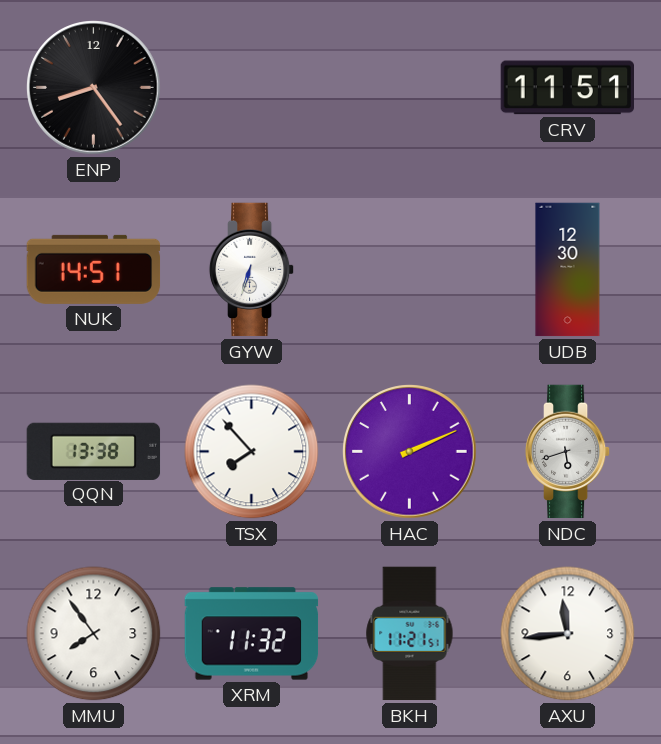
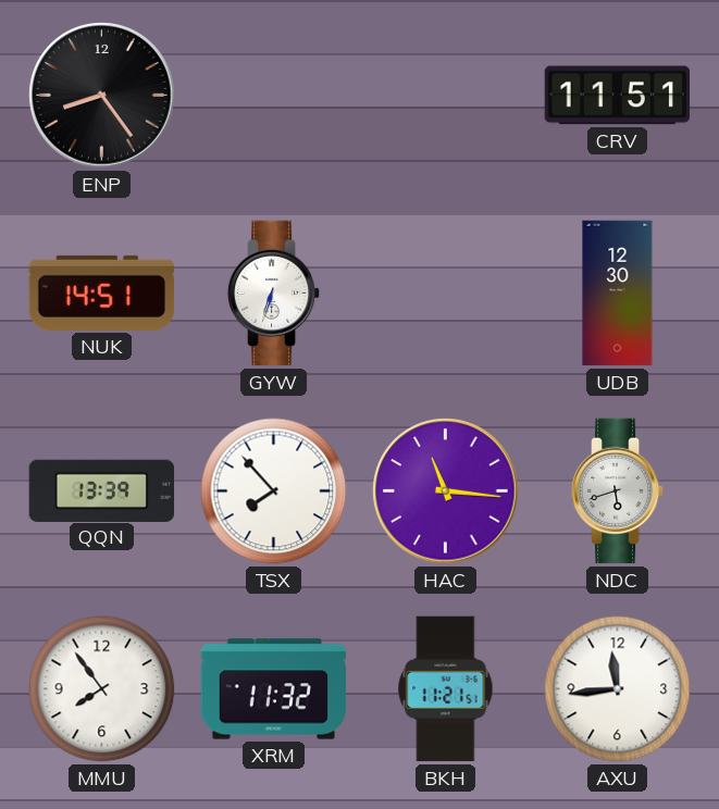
QQN: 13:38 -> 13:39
HAC: 2:11 -> 11:16
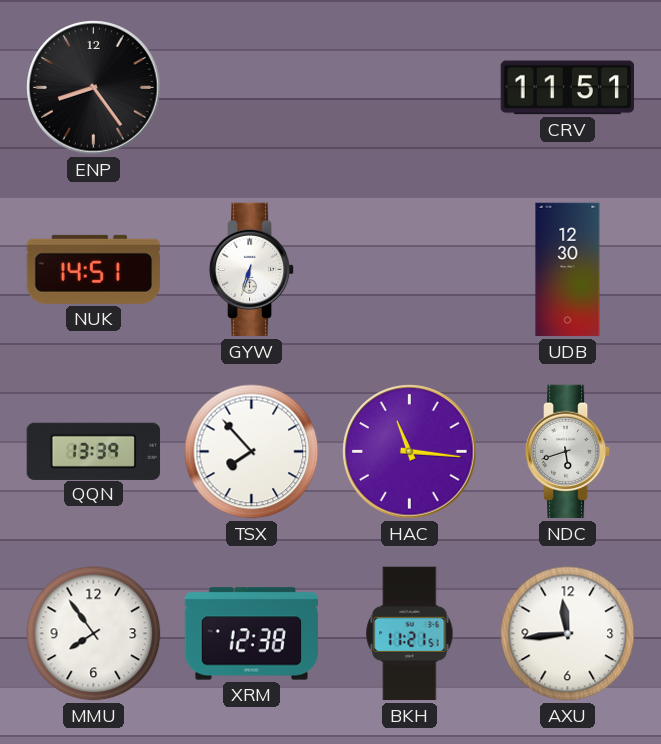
XRM: 11:32 -> 12:38
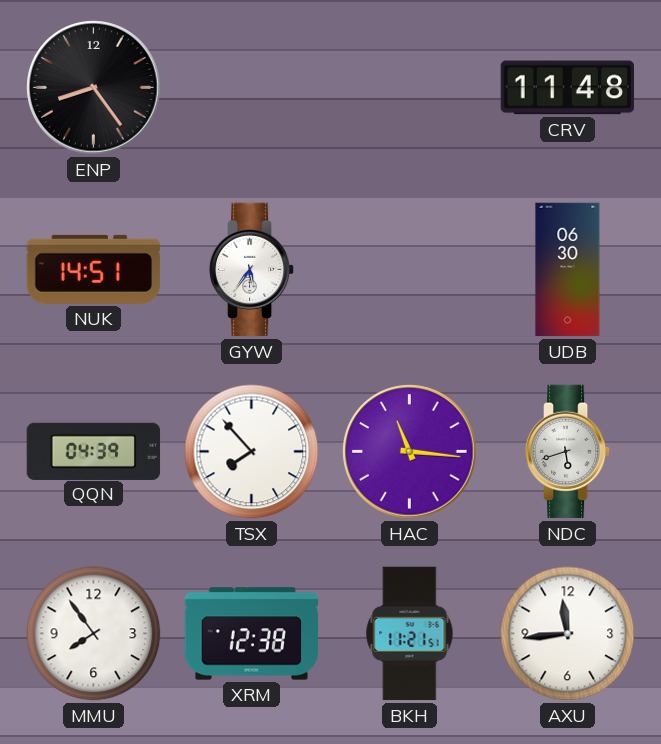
CRV: 11:51 -> 11:48
GYW: 6:33 -> 5:36
UDB: 12:30 -> 06:30
QQN: 13:39 -> 04:39
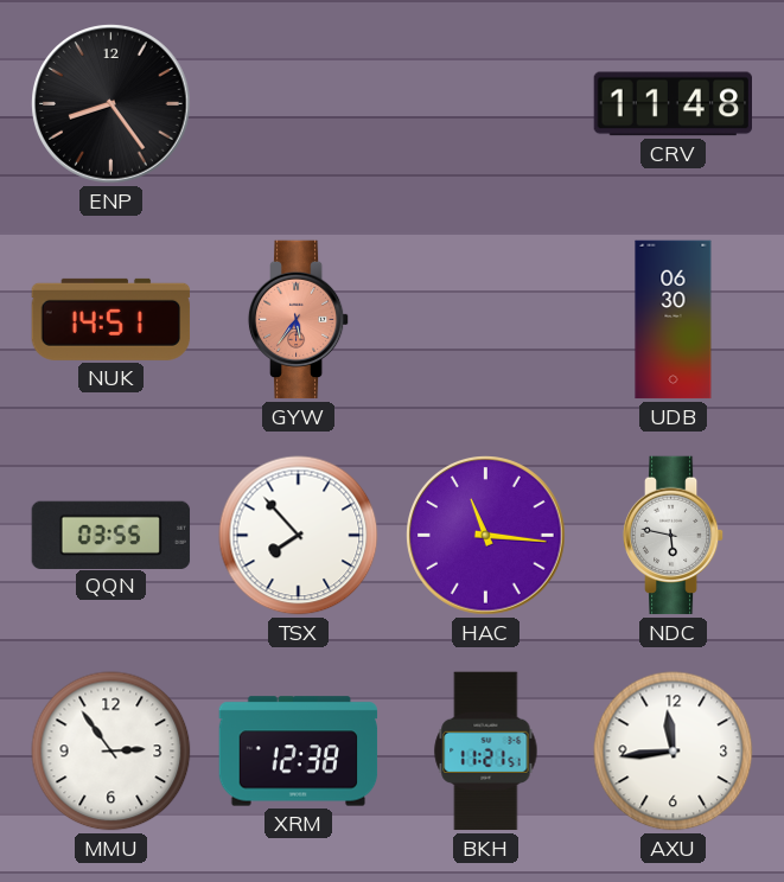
GYW dial: white -> salmon
QQN: 04:39 -> 03:55
NDC: 5:42 -> 5:47
MMU: 7:54 -> 2:54
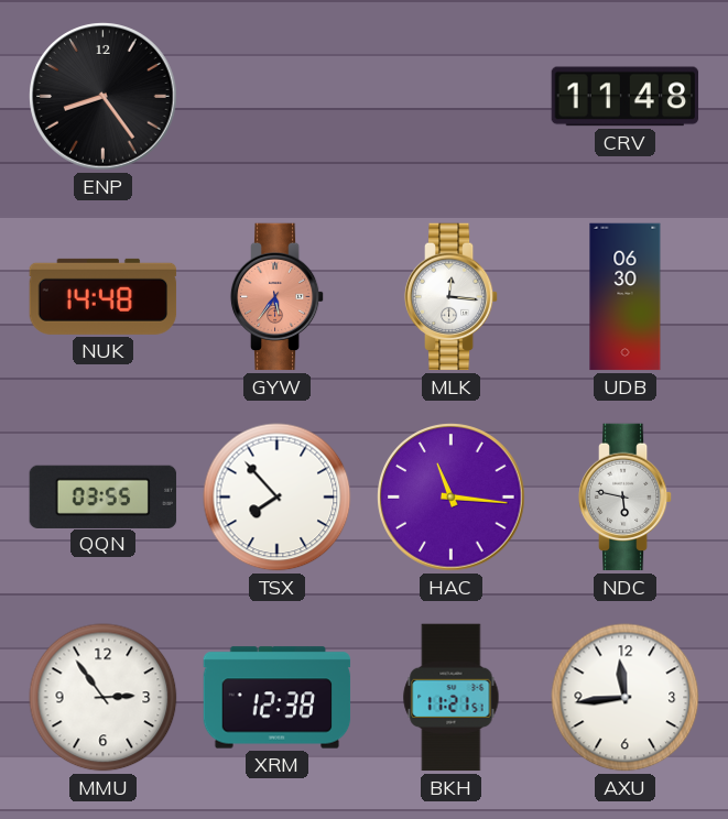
NUK: 14:51 -> 14:48
MLK: none -> 12:16
